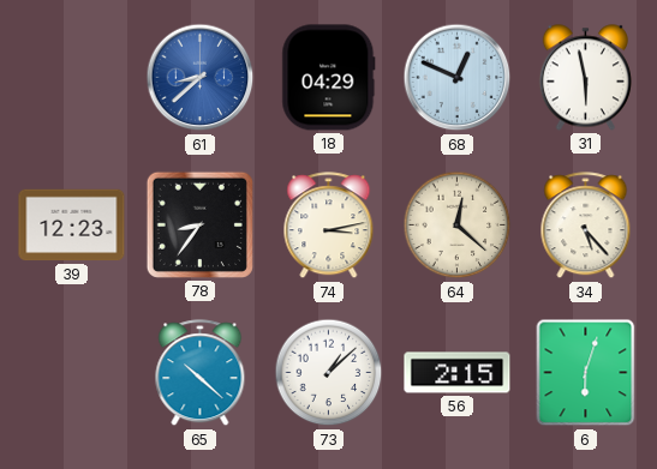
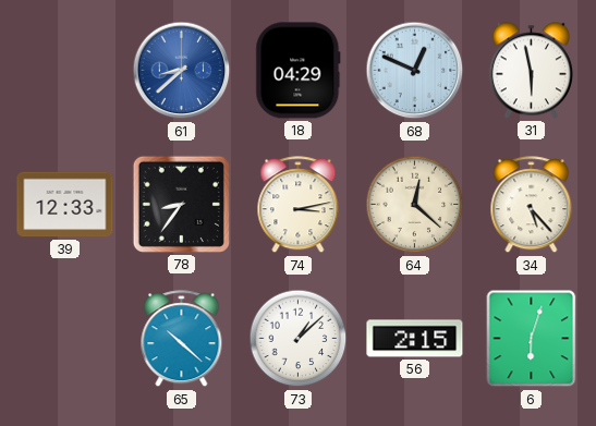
39: 12:23 -> 12:33
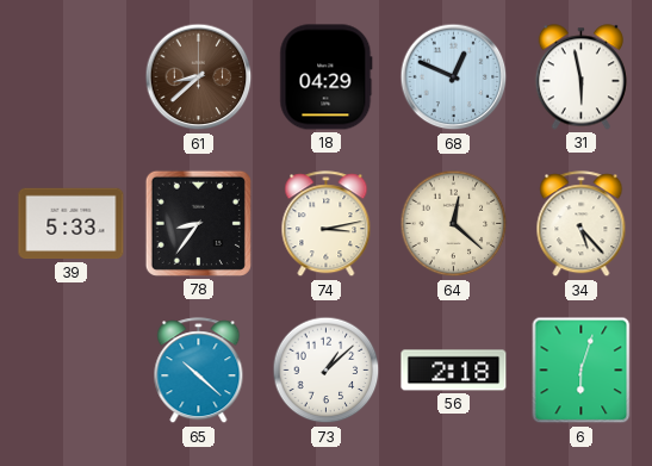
61 dial: blue -> brown
39: 12:33 -> 5:33
56: 2:15 -> 2:18
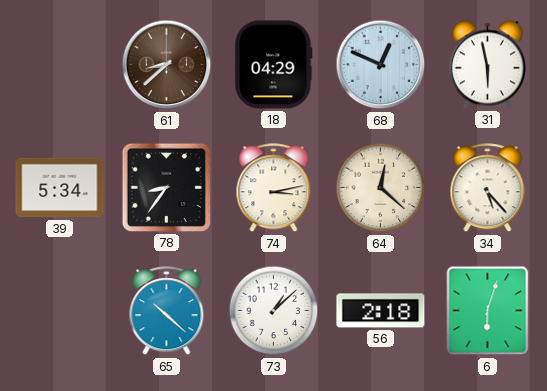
39: 5:33 -> 5:34
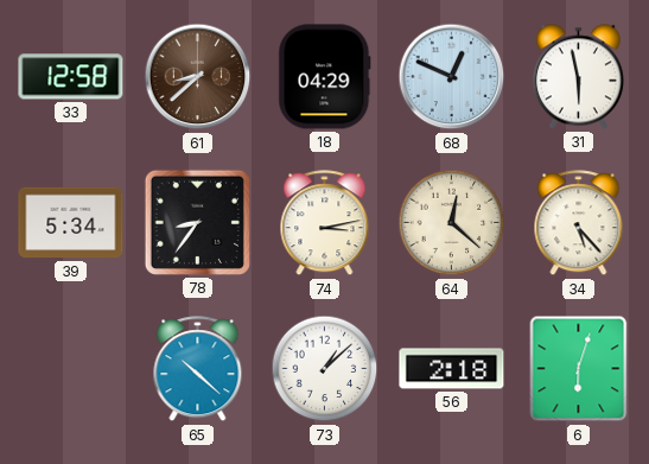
33: none -> 12:58
